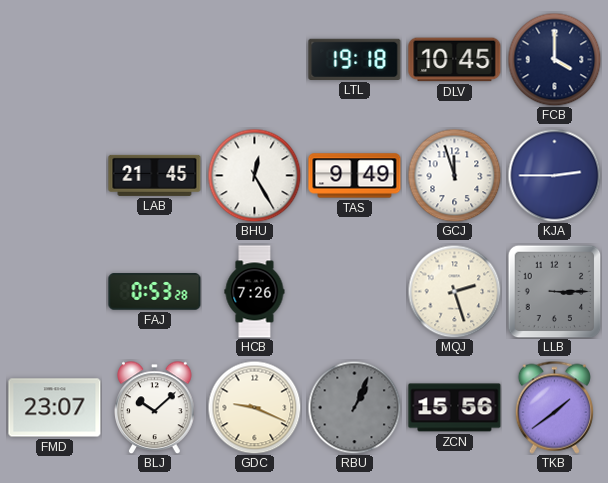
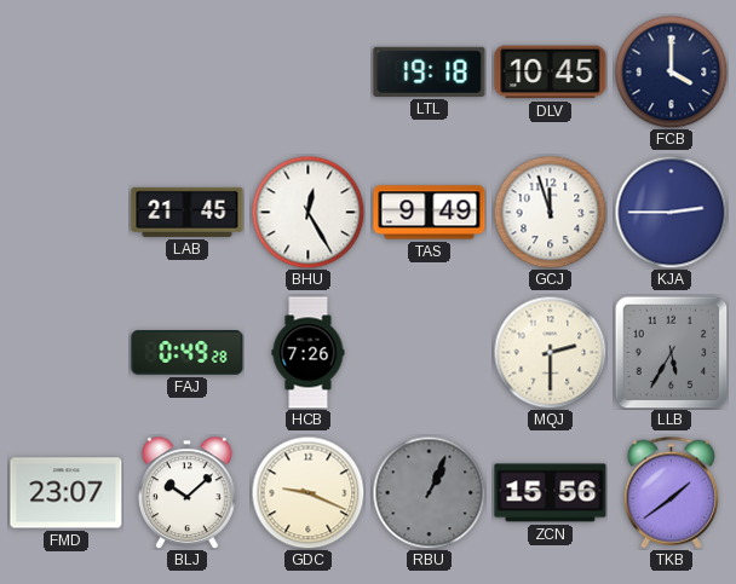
FAJ: 0:53 -> 0:49
MQJ: 2:27 -> 2:30
LLB: 3:15 -> 5:35
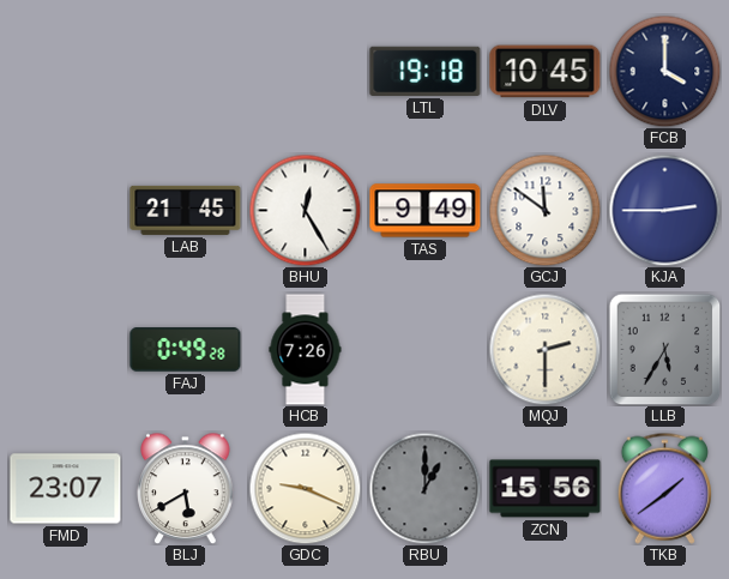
GCJ: 11:57 -> 11:51
BLJ: 10:08 -> 5:40
RBU: 1:04 -> 1:00
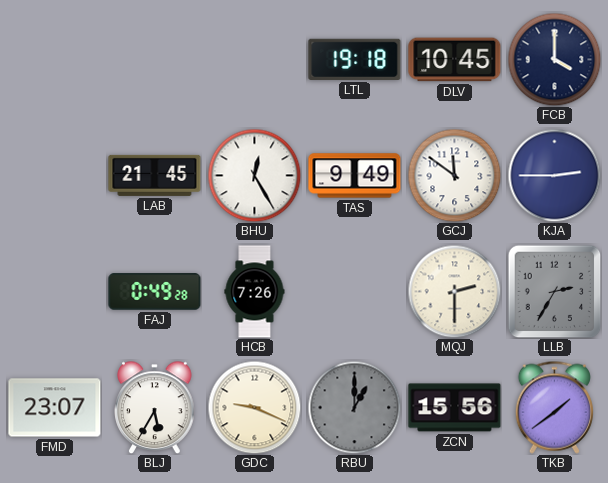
LLB: 5:35 -> 2:35
BLJ: 5:40 -> 5:35
